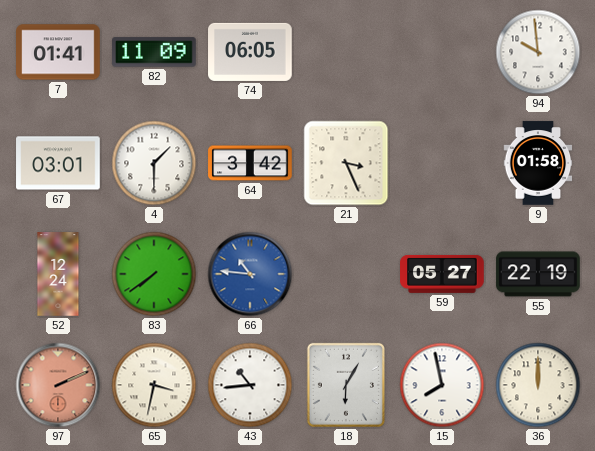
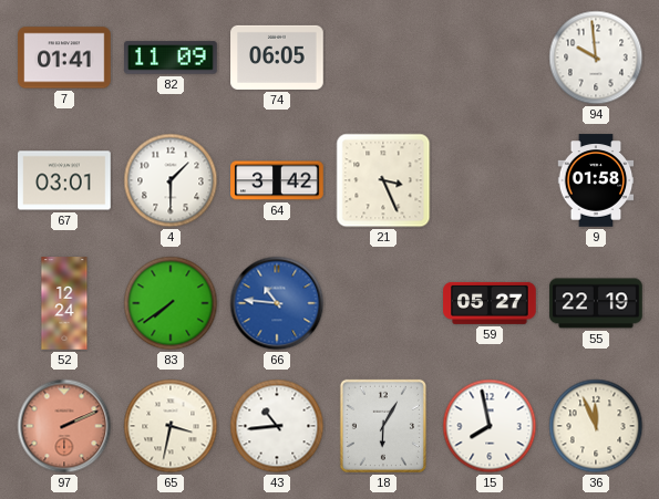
36: 12:00 -> 11:56
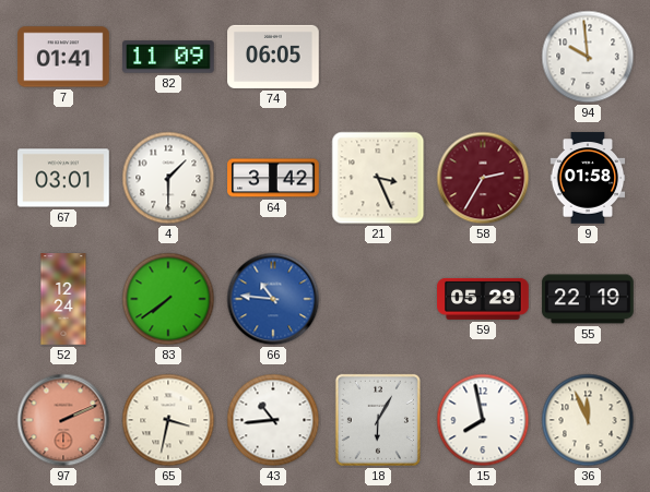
58: none -> 2:35
59: 05:27 -> 05:29
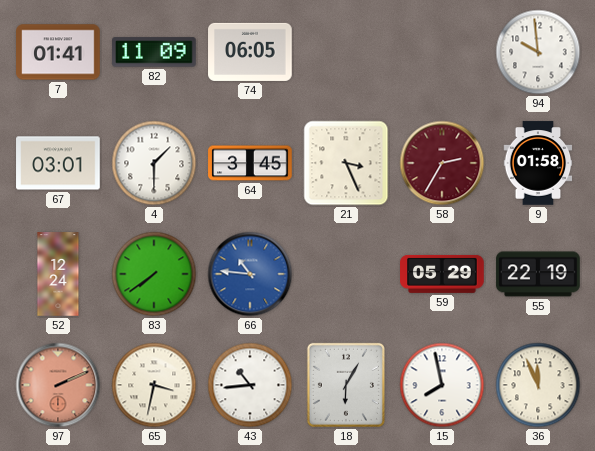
64: 3:42 -> 3:45
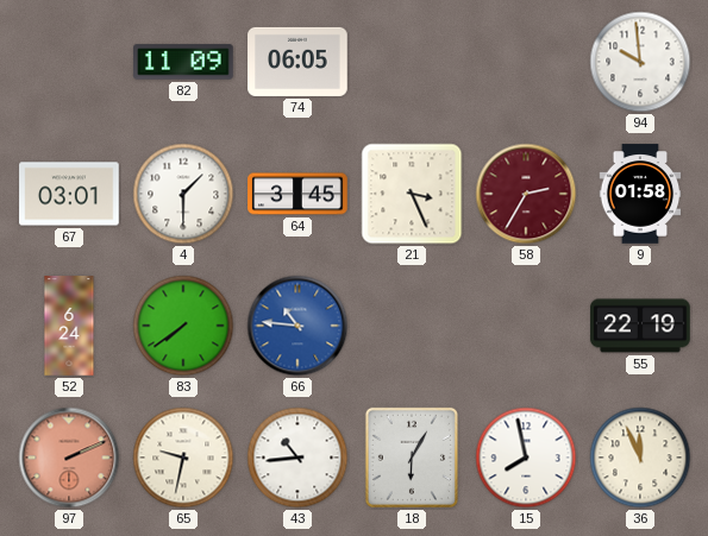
7: 01:41 -> none
52: 12:24 -> 6:24
59: 05:29 -> none
65: 3:32 -> 9:32
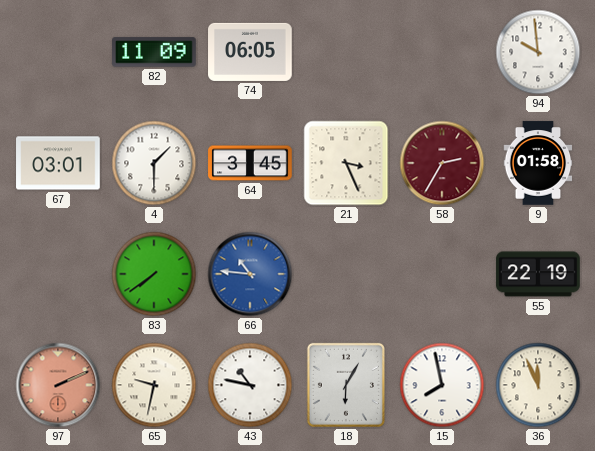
52: 6:24 -> none
43: 10:44 -> 10:47
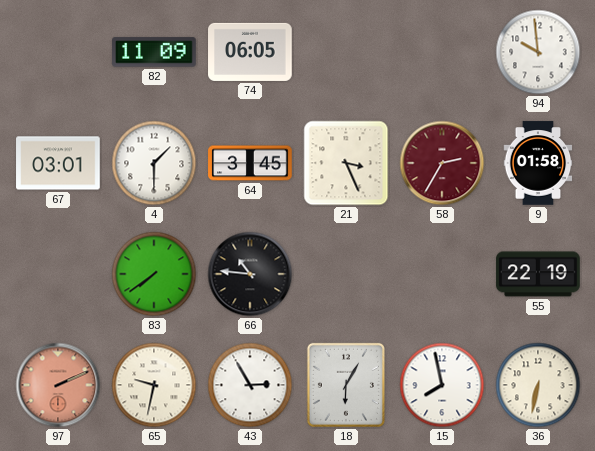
66 dial: blue -> black
43: 10:47 -> 2:55
36: 11:56 -> 6:32
